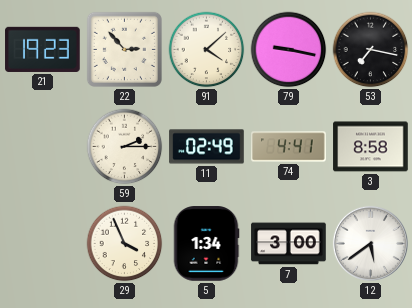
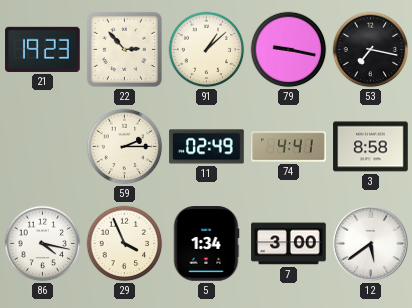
91: 4:08 -> 1:08
86: none -> 4:17
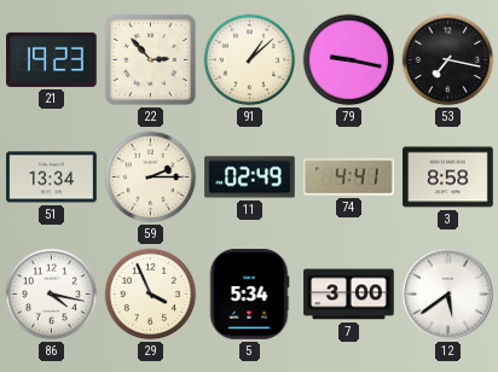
51: none -> 13:34
5: 1:34 -> 5:34
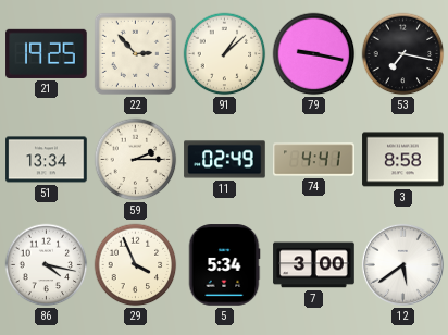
21: 19:23 -> 19:25
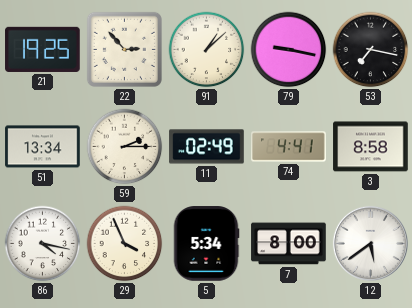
7: 3:00 -> 8:00
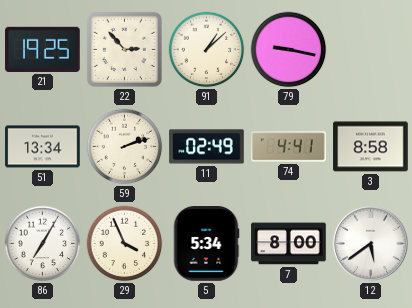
53: 7:17 -> none
59: 2:15 -> 2:12
86: 4:17 -> 7:05
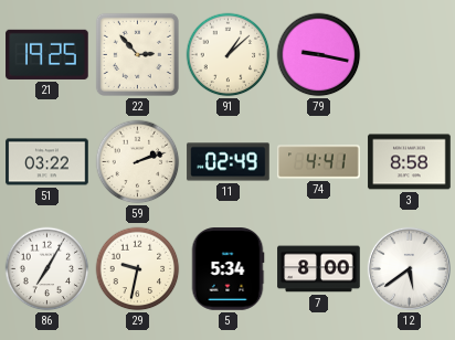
51: 13:34 -> 03:22
29: 3:56 -> 9:32
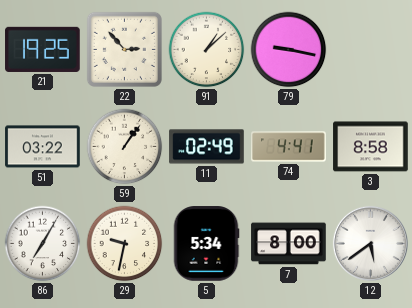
59: 2:12 -> 1:06
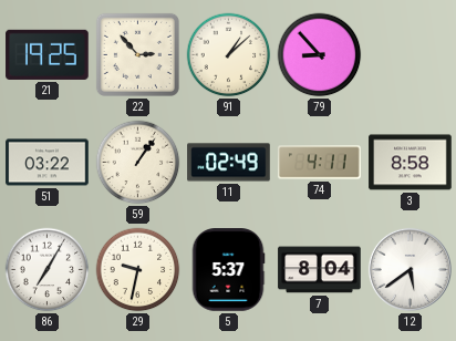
79: 9:17 -> 8:53
74: 4:41 -> 4:11
5: 5:34 -> 5:37
7: 8:00 -> 8:04
